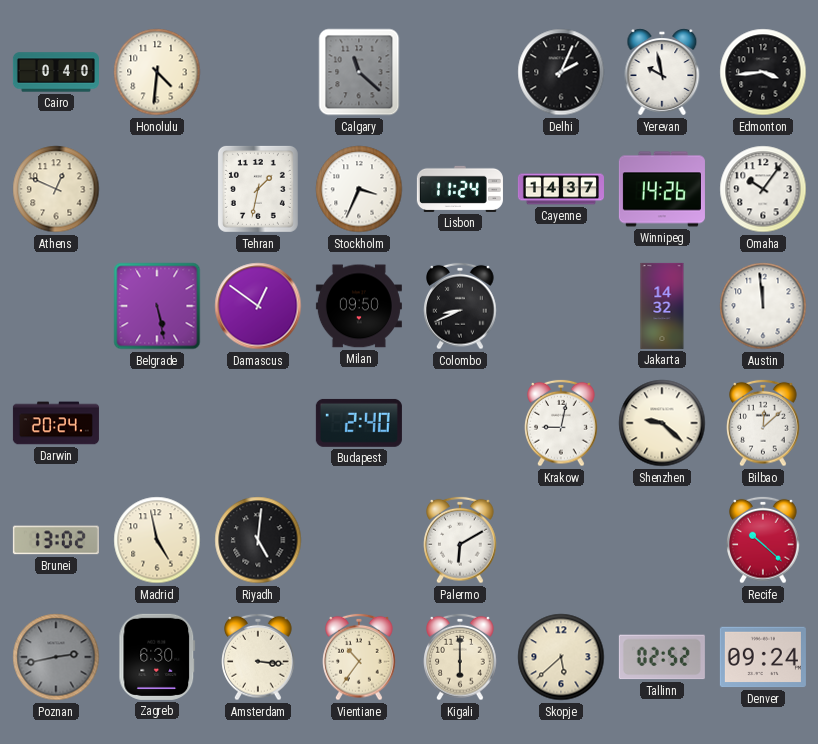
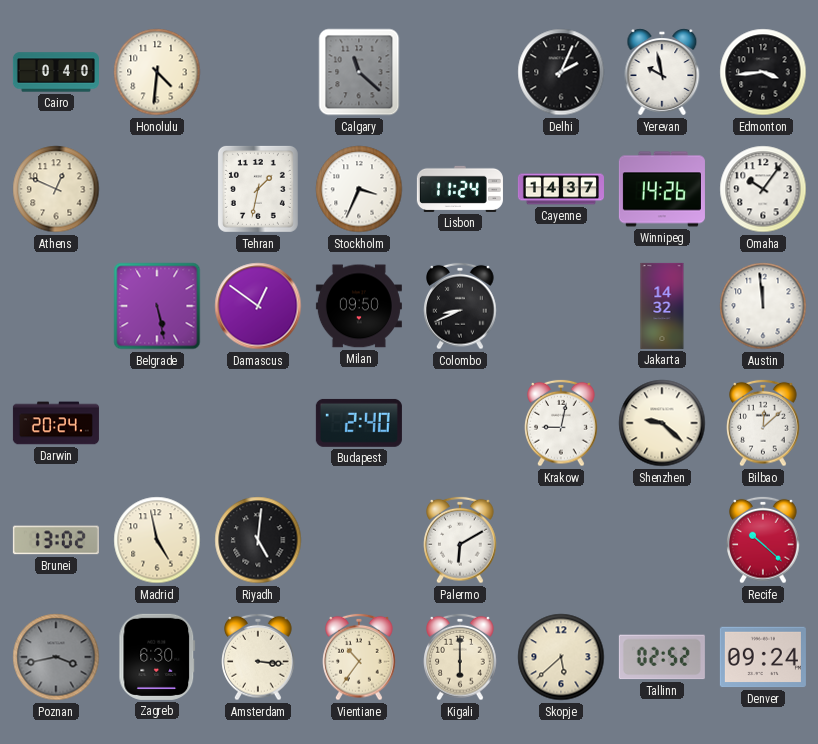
Poznan: 2:43 -> 3:43
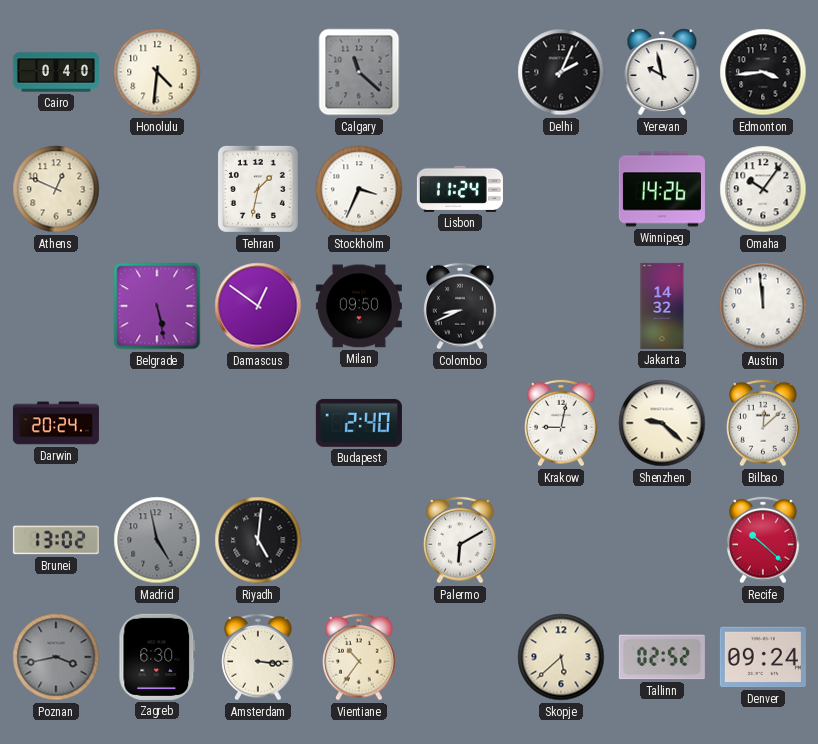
Cayenne: 14:37 -> none
Madrid dial: cream -> grey
Kigali: 6:00 -> none
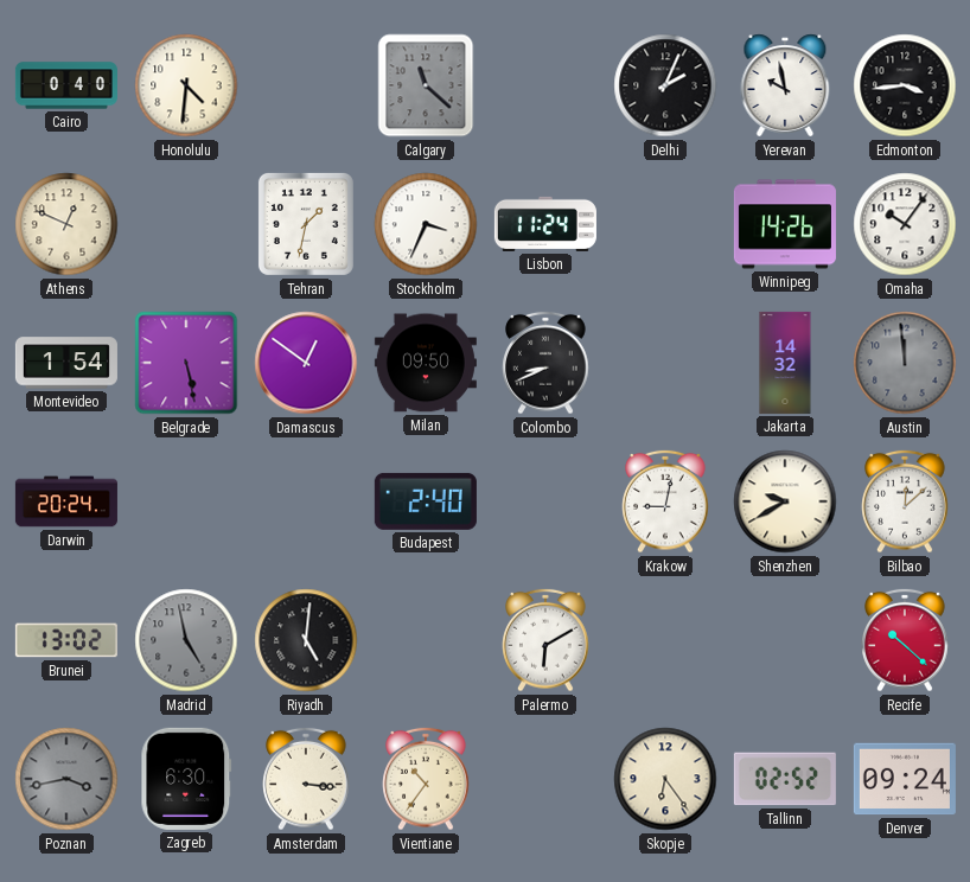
Montevideo: none -> 1:54
Austin dial: white -> grey
Shenzhen: 9:22 -> 9:40
Skopje: 5:38 -> 6:24
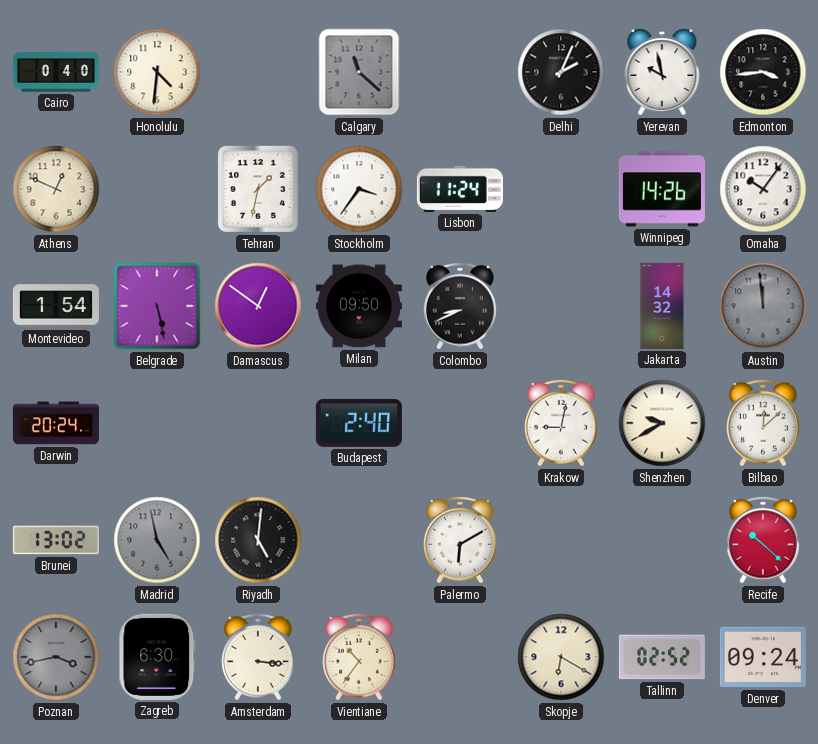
Stockholm: 3:34 -> 3:36
Skopje: 6:24 -> 6:20
